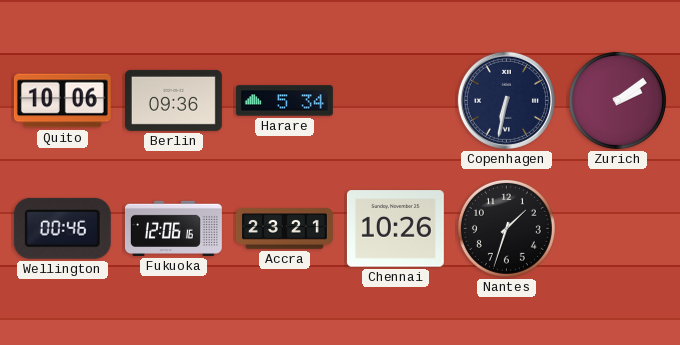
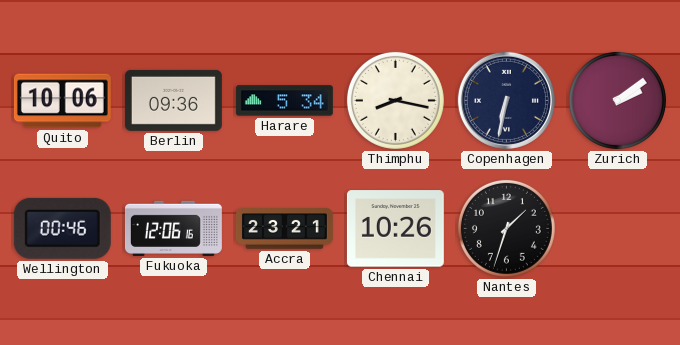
Thimphu: none -> 8:17
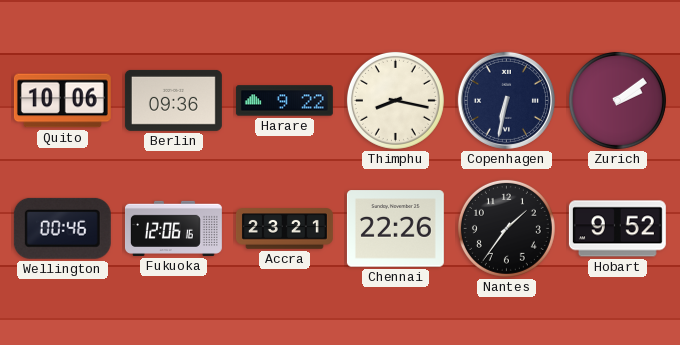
Harare: 5:34 -> 9:22
Chennai: 10:26 -> 22:26
Nantes: 1:33 -> 1:36
Hobart: none -> 9:52
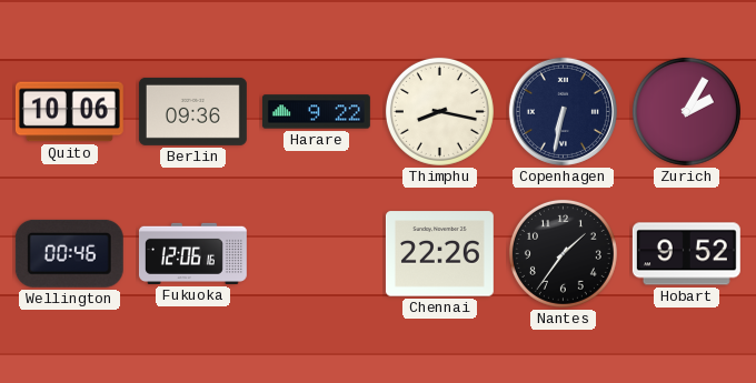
Zurich: 2:09 -> 2:05
Accra: 23:21 -> none
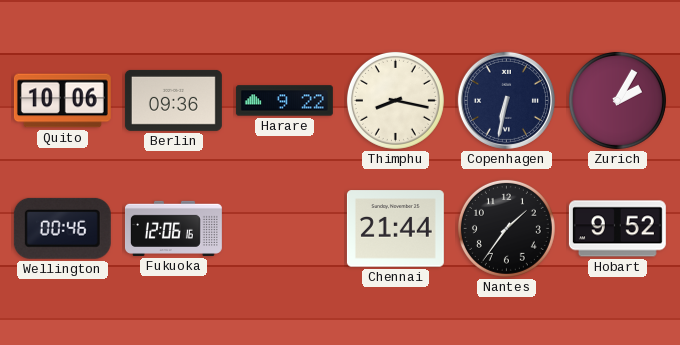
Chennai: 22:26 -> 21:44
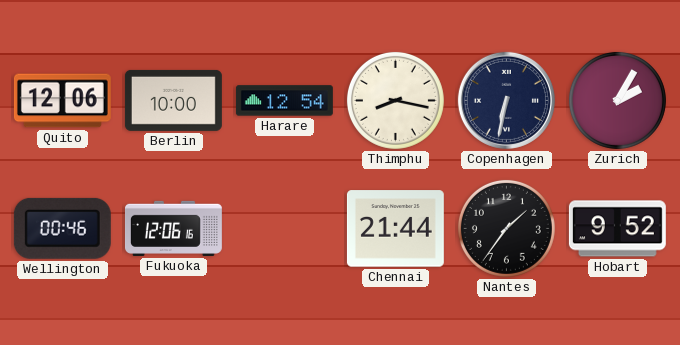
Quito: 10:06 -> 12:06
Berlin: 09:36 -> 10:00
Harare: 9:22 -> 12:54
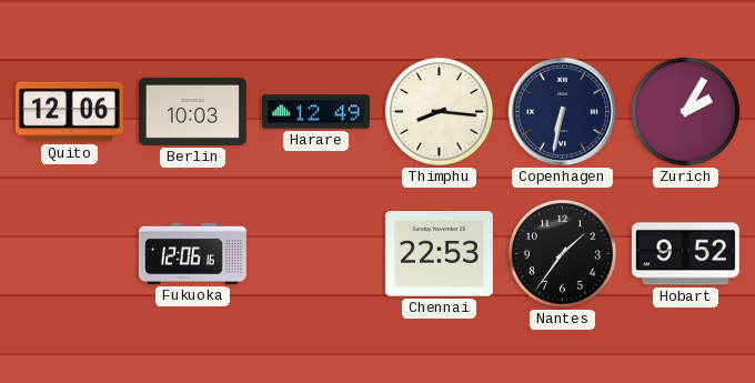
Berlin: 10:00 -> 10:03
Harare: 12:54 -> 12:49
Thimphu: 8:17 -> 8:16
Wellington: 00:46 -> none
Chennai: 21:44 -> 22:53
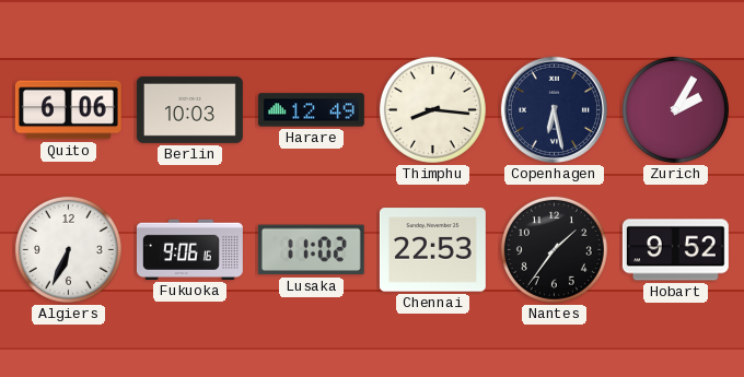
Quito: 12:06 -> 6:06
Copenhagen: 6:32 -> 6:28
Algiers: none -> 6:34
Fukuoka: 12:06 -> 9:06
Lusaka: none -> 11:02
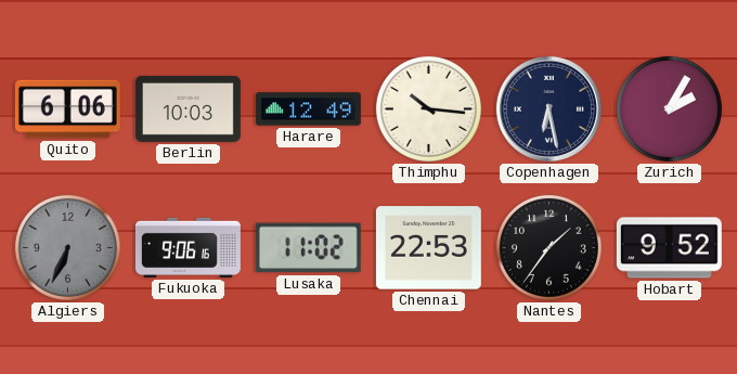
Thimphu: 8:16 -> 10:16
Algiers dial: white -> grey
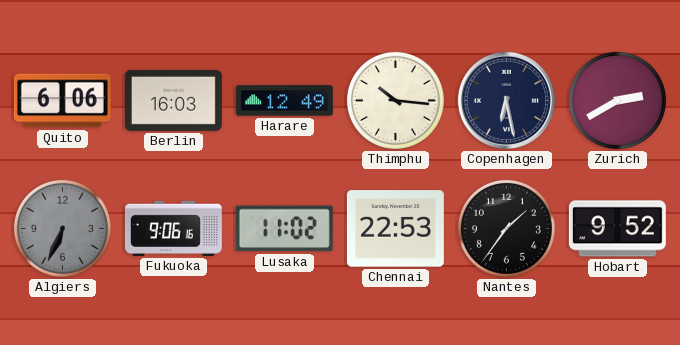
Berlin: 10:03 -> 16:03
Zurich: 2:05 -> 2:40
